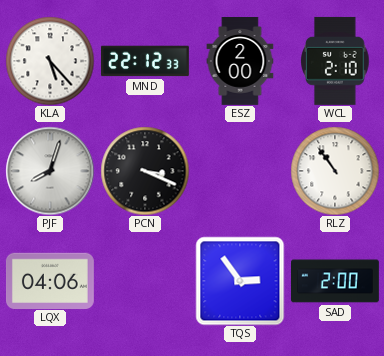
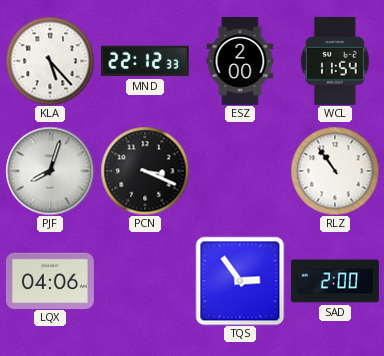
WCL: 2:10 -> 11:54
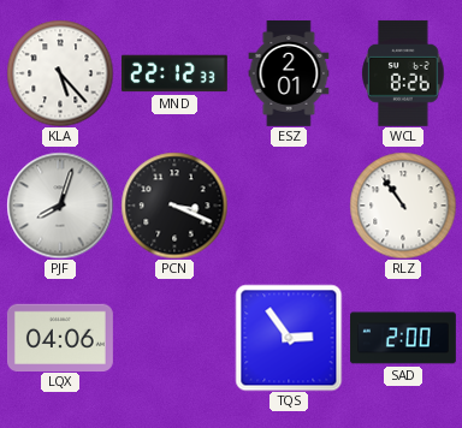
ESZ: 2:00 -> 2:01
WCL: 11:54 -> 8:26
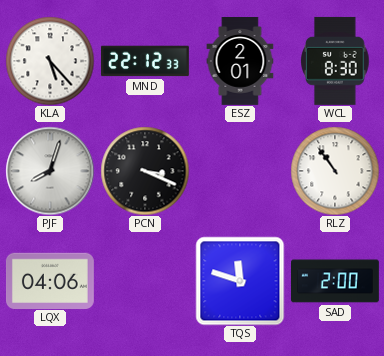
WCL: 8:26 -> 8:30
TQS: 2:54 -> 11:48
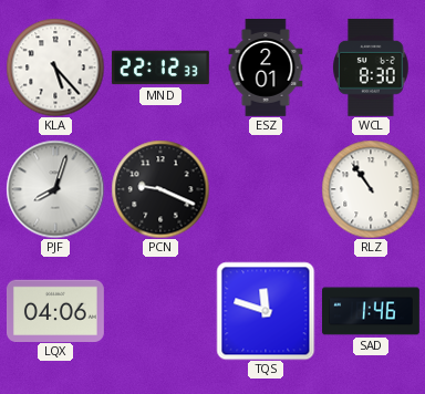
PCN: 3:19 -> 9:19
SAD: 2:00 -> 1:46
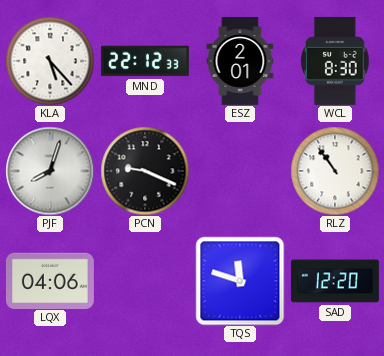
SAD: 1:46 -> 12:20
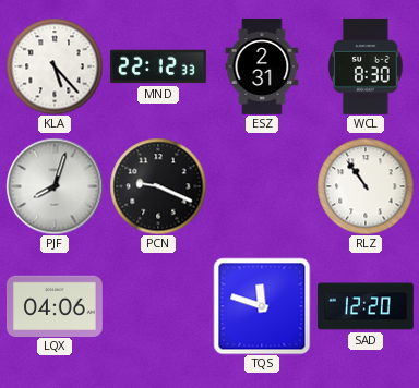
ESZ: 2:01 -> 2:31
